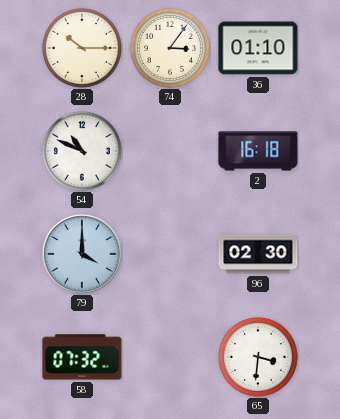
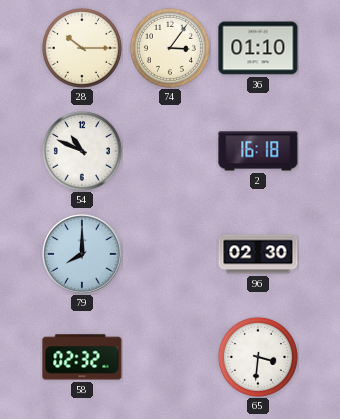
79: 4:00 -> 8:00
58: 07:32 -> 02:32
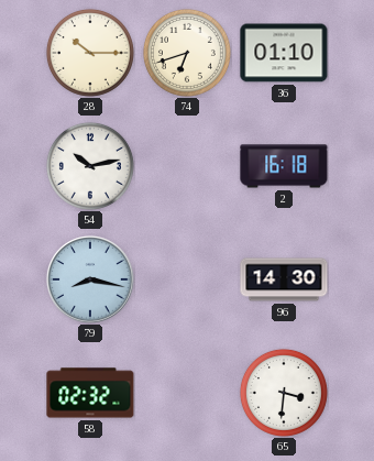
74: 3:06 -> 6:42
54: 10:49 -> 10:13
79: 8:00 -> 8:17
96: 02:30 -> 14:30
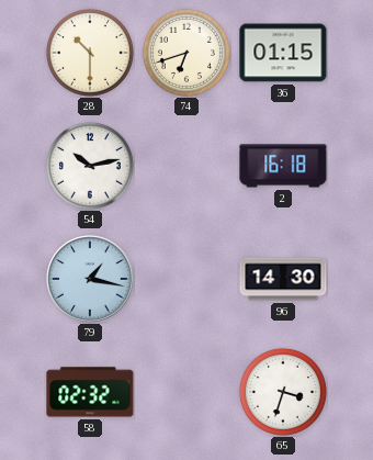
28: 10:15 -> 10:30
36: 01:10 -> 01:15
79: 8:17 -> 1:17
65: 3:31 -> 3:33
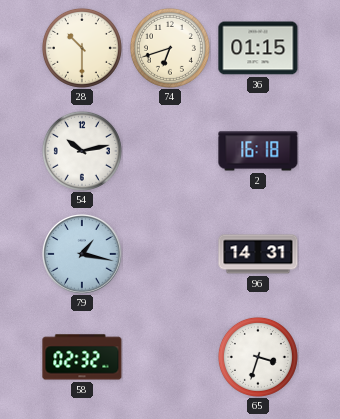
96: 14:30 -> 14:31
